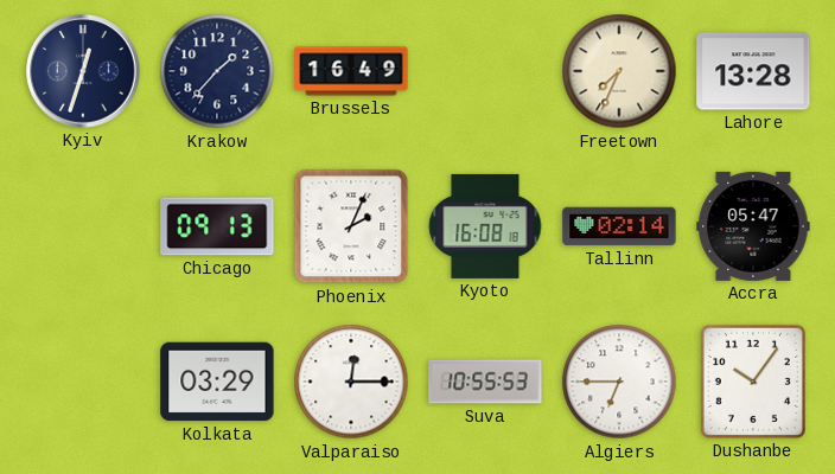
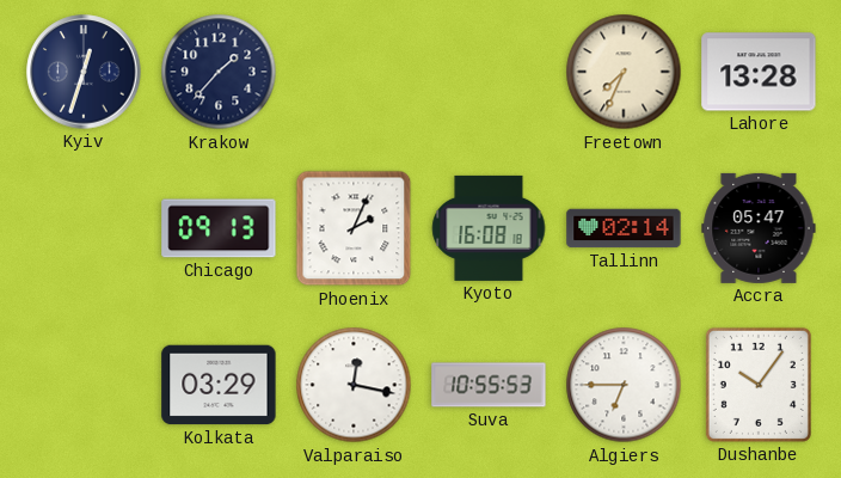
Brussels: 16:49 -> none
Valparaiso: 12:15 -> 12:17
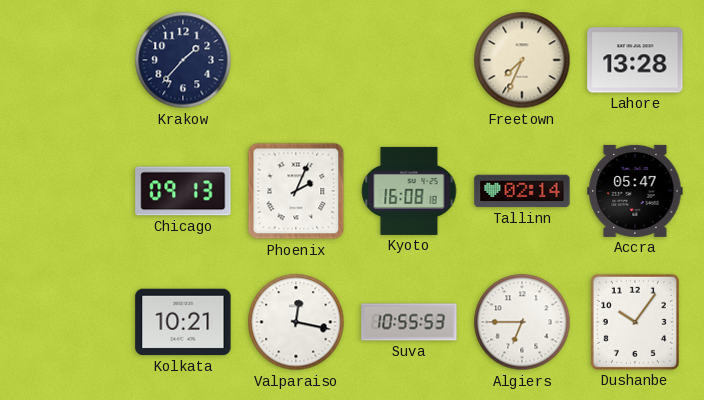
Kyiv: 12:33 -> none
Kolkata: 03:29 -> 10:21
